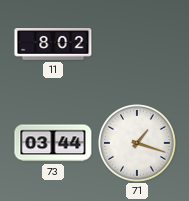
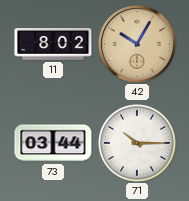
42: none -> 10:05
71: 1:18 -> 10:15
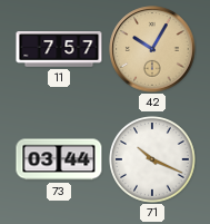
11: 8:02 -> 7:57
71: 10:15 -> 10:19
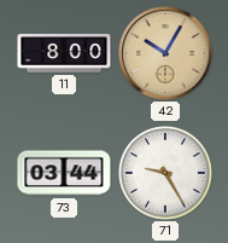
11: 7:57 -> 8:00
71: 10:19 -> 9:25
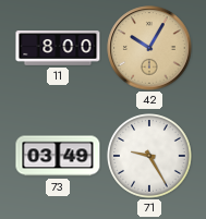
73: 03:44 -> 03:49
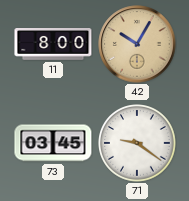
73: 03:49 -> 03:45
71: 9:25 -> 9:21
